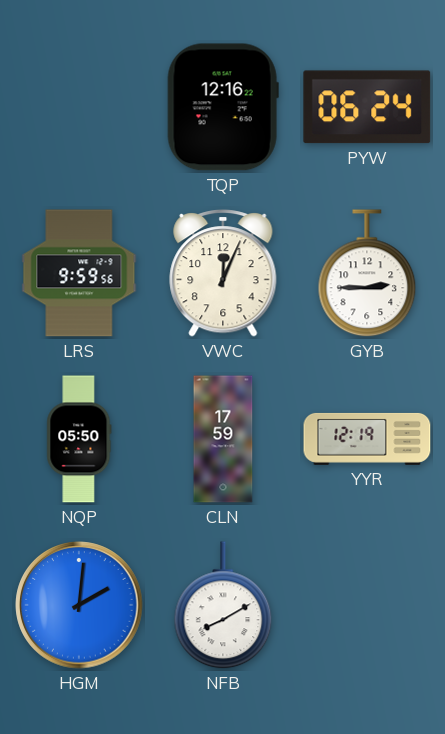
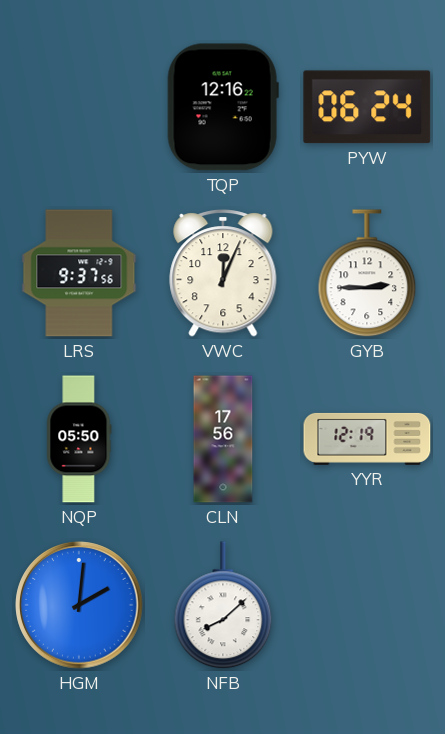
LRS: 9:59 -> 9:37
CLN: 17:59 -> 17:56
NFB: 8:10 -> 8:08
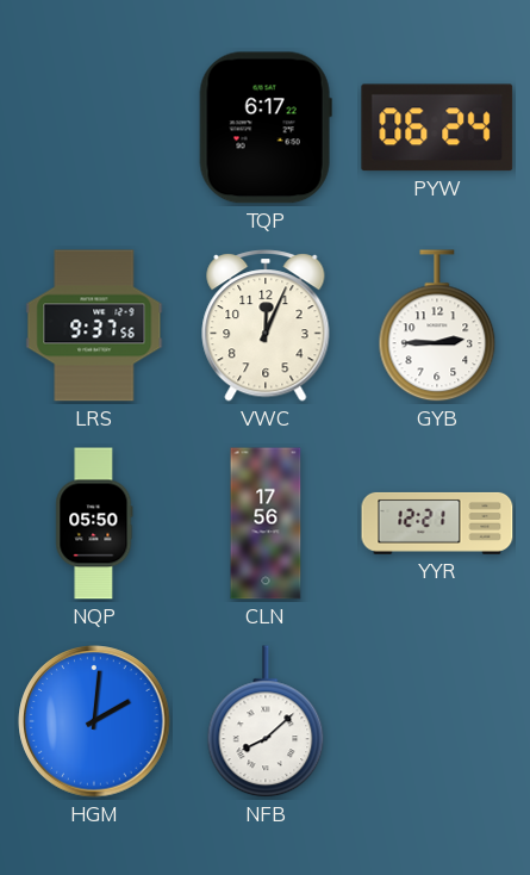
TQP: 12:16 -> 6:17
YYR: 12:19 -> 12:21
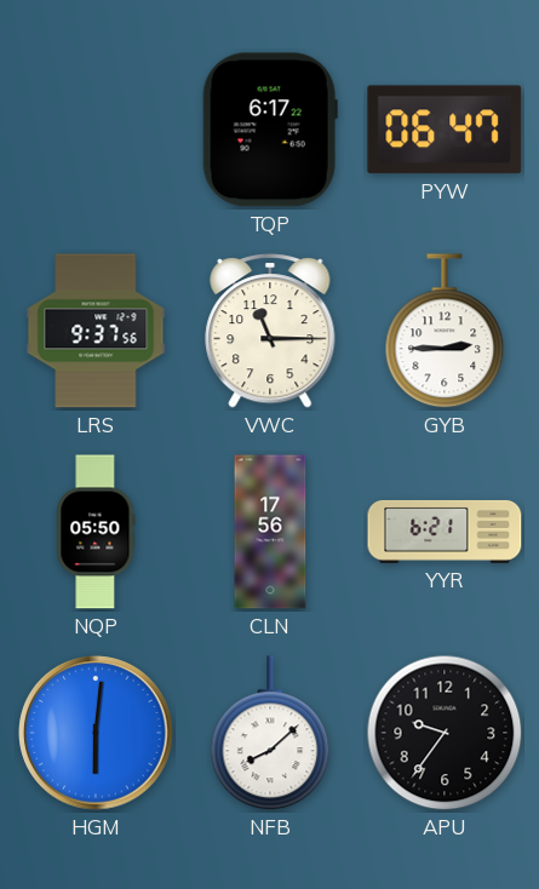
PYW: 06:24 -> 06:47
VWC: 12:04 -> 11:15
YYR: 12:21 -> 6:21
HGM: 2:01 -> 6:01
APU: none -> 9:36
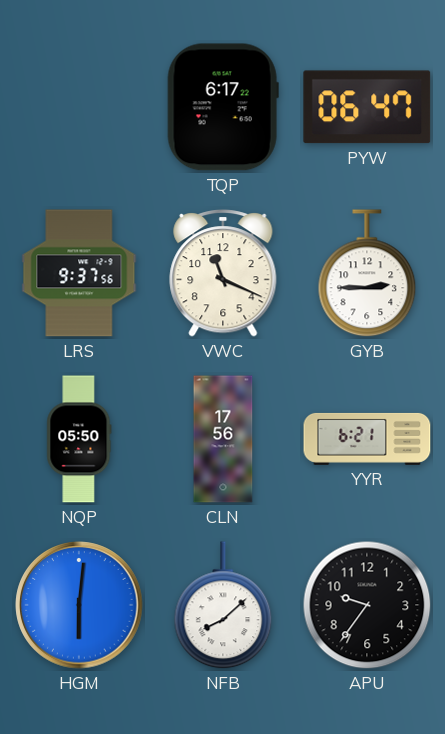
VWC: 11:15 -> 11:19
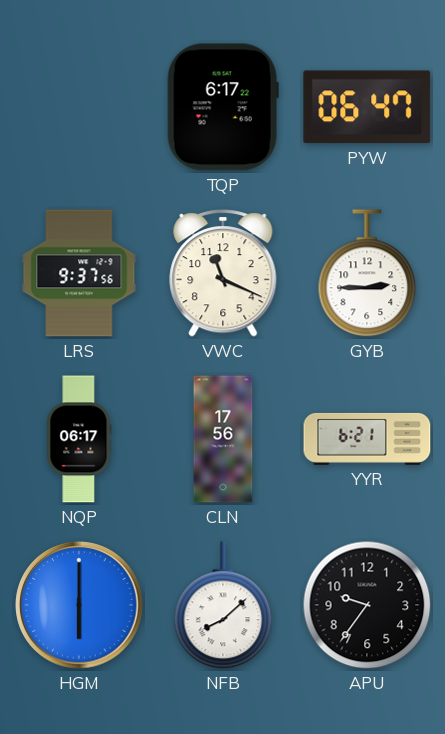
NQP: 05:50 -> 06:17
HGM: 6:01 -> 6:00
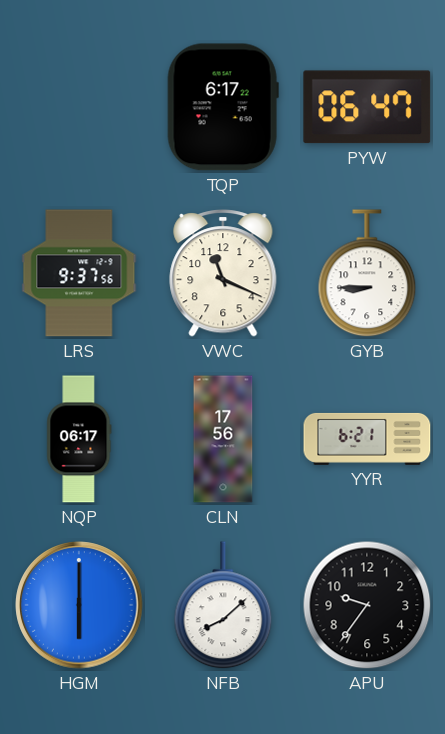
GYB: 2:45 -> 8:45
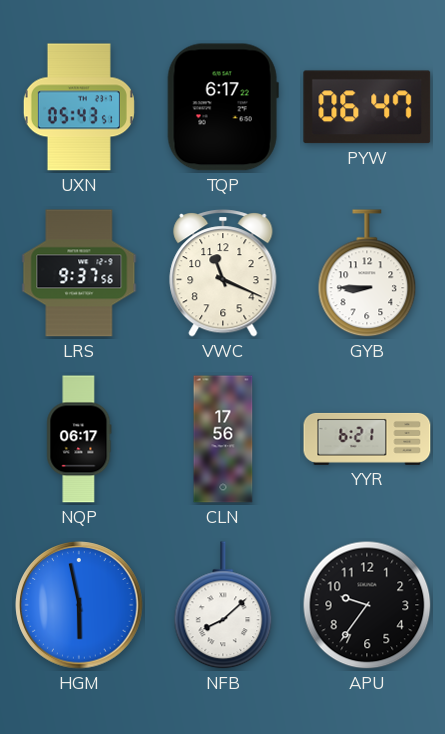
UXN: none -> 05:43
HGM: 6:00 -> 5:58
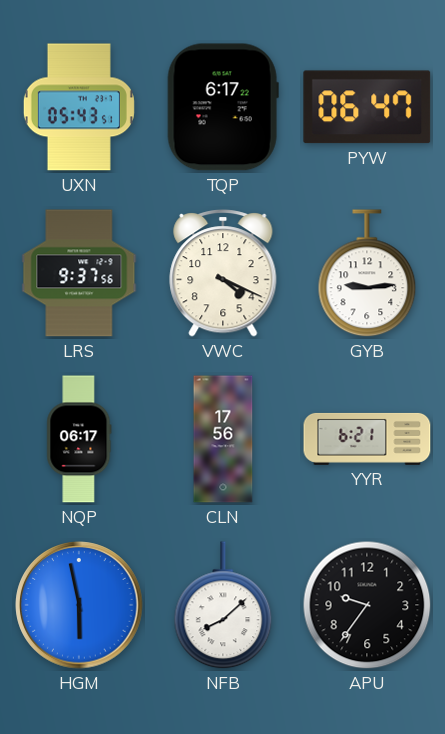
VWC: 11:19 -> 4:19
GYB: 8:45 -> 9:14
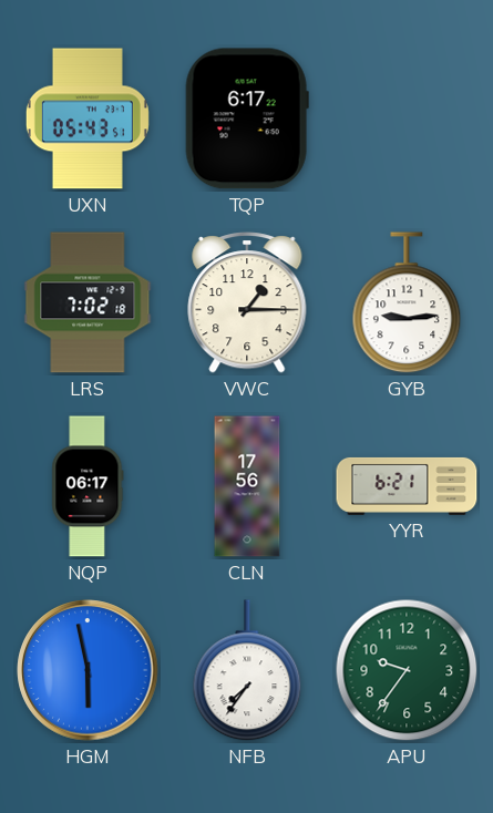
PYW: 06:47 -> none
LRS: 9:37 -> 7:02
VWC: 4:19 -> 1:15
NFB: 8:08 -> 7:36
APU dial: black -> green
